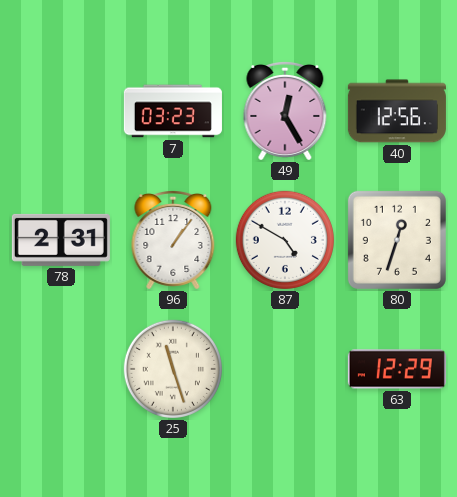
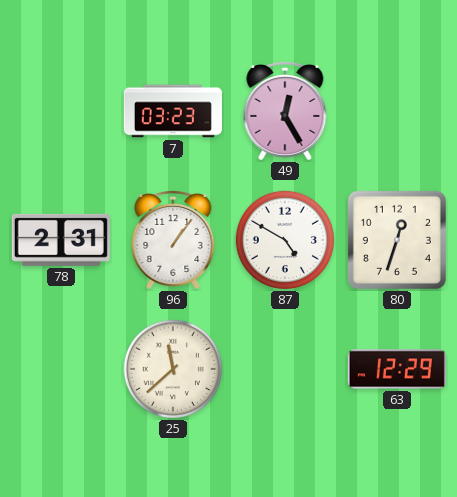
40: 12:56 -> none
25: 11:27 -> 11:38
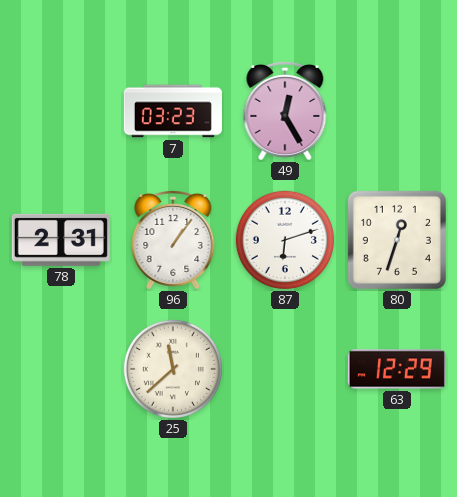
87: 4:50 -> 6:12
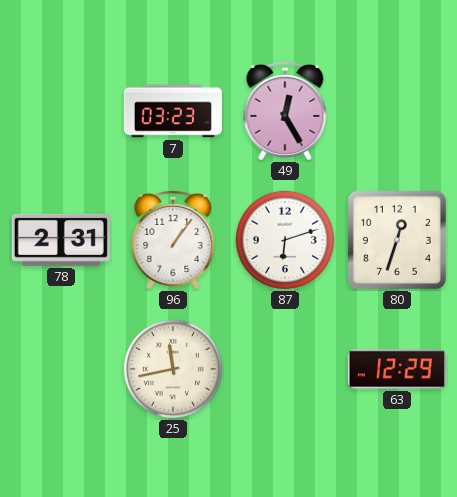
25: 11:38 -> 11:43
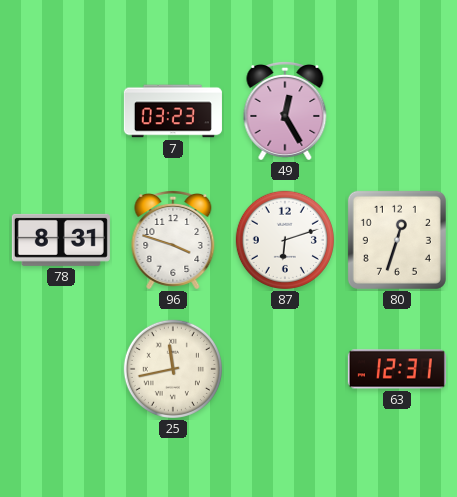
78: 2:31 -> 8:31
96: 1:06 -> 3:48
63: 12:29 -> 12:31
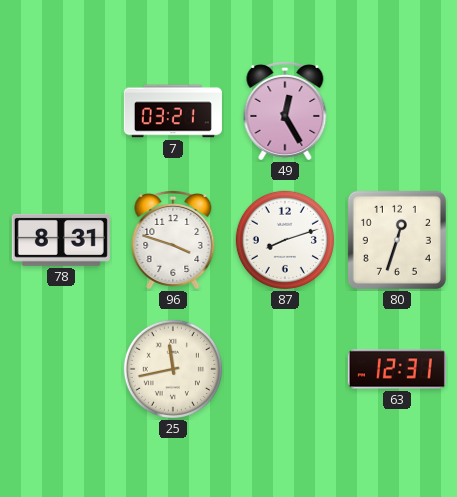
7: 03:23 -> 03:21
87: 6:12 -> 8:12
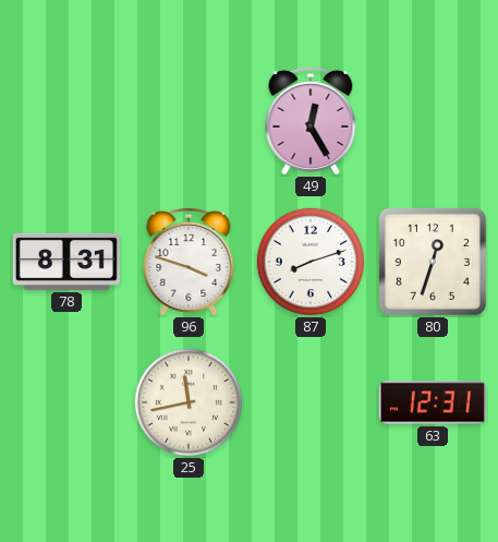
7: 03:21 -> none
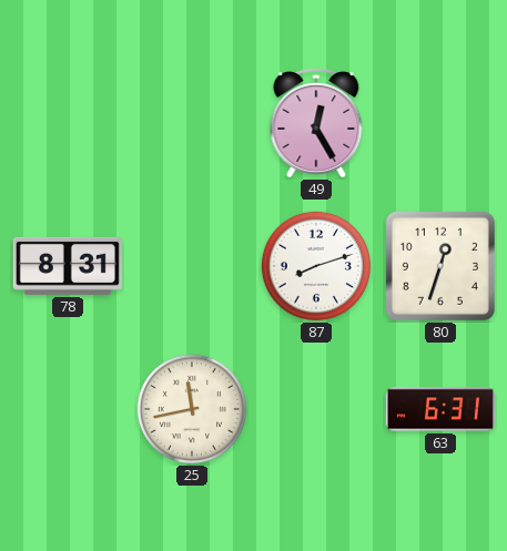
96: 3:48 -> none
63: 12:31 -> 6:31
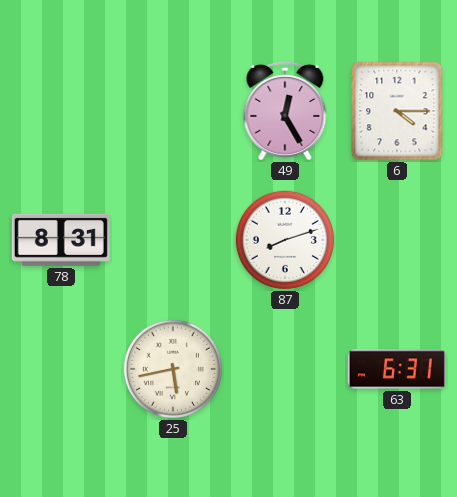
6: none -> 4:15
80: 12:33 -> none
25: 11:43 -> 5:43
